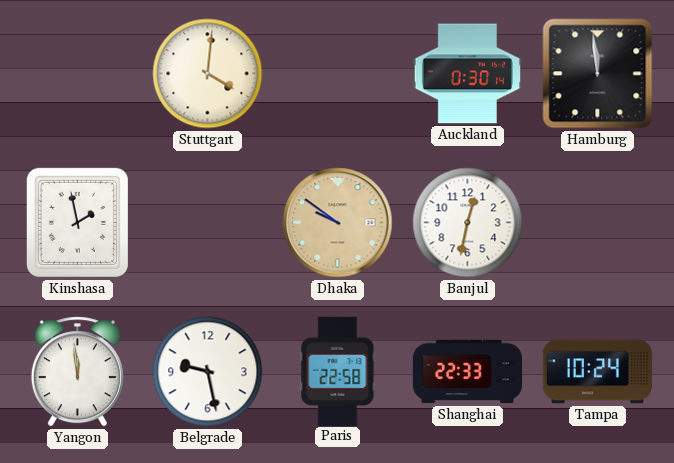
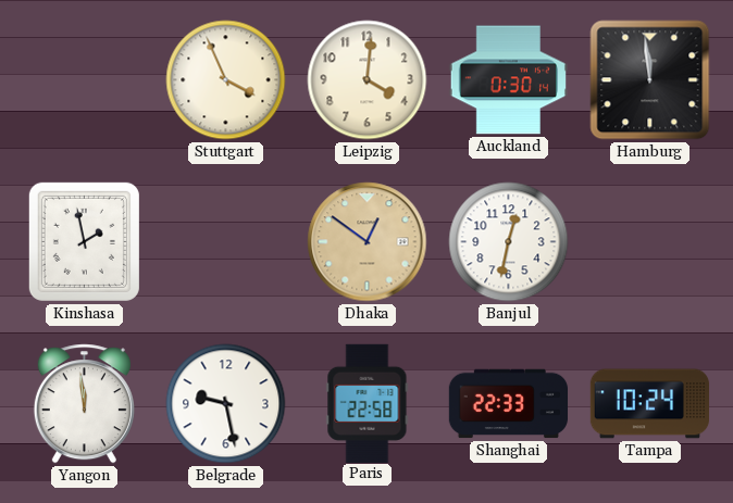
Stuttgart: 4:01 -> 3:56
Leipzig: none -> 4:01
Dhaka: 9:51 -> 12:51
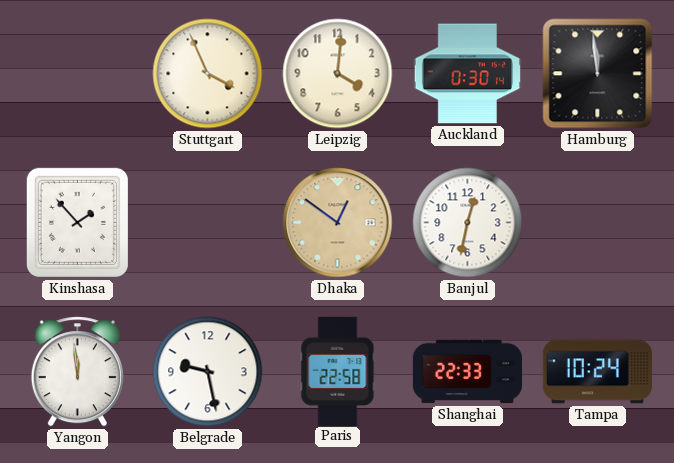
Kinshasa: 1:58 -> 1:53
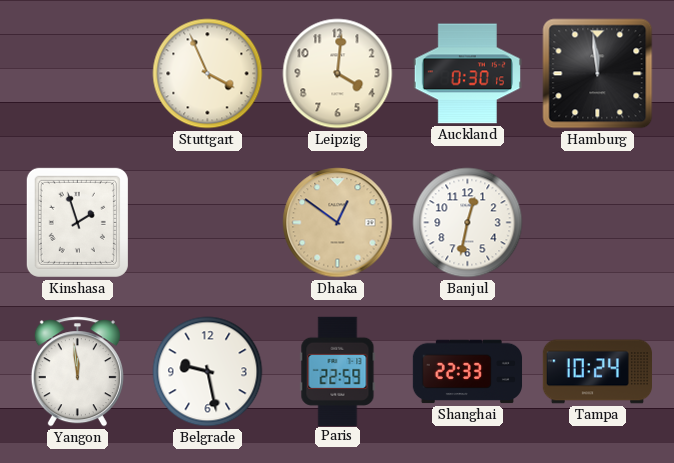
Auckland: 0:30:14 -> 0:30:15
Kinshasa: 1:53 -> 1:57
Paris: 22:58 -> 22:59
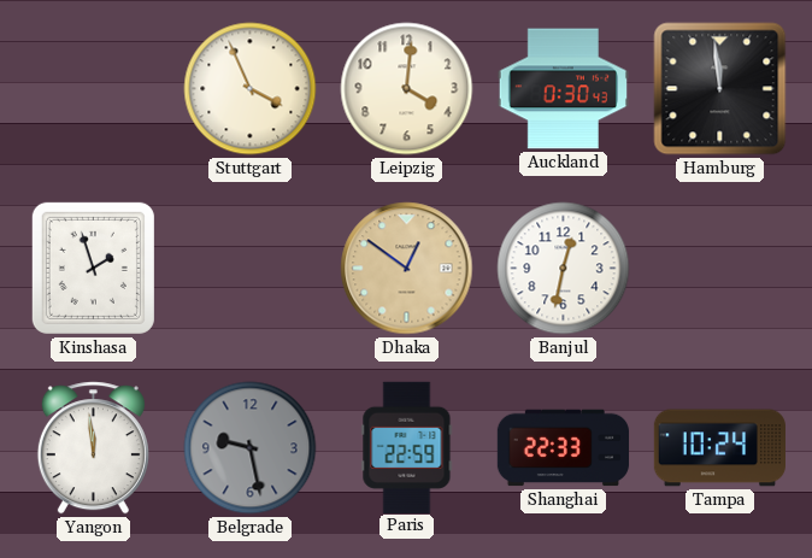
Auckland: 0:30:15 -> 0:30:43
Belgrade dial: white -> grey
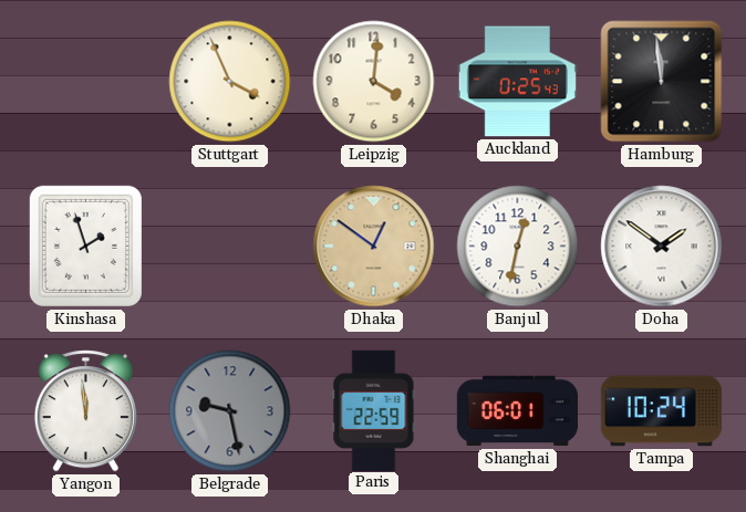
Auckland: 0:30 -> 0:25
Doha: none -> 1:51
Shanghai: 22:33 -> 06:01
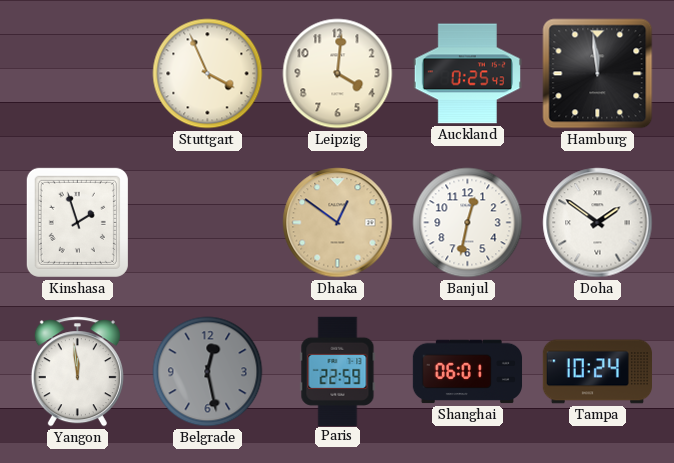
Belgrade: 9:28 -> 12:28
